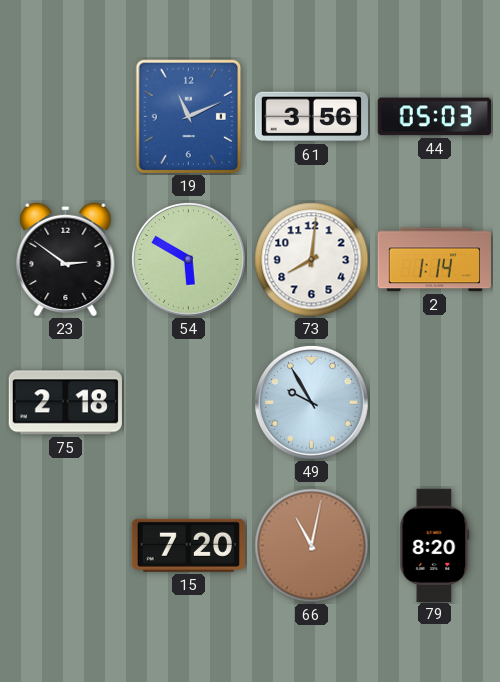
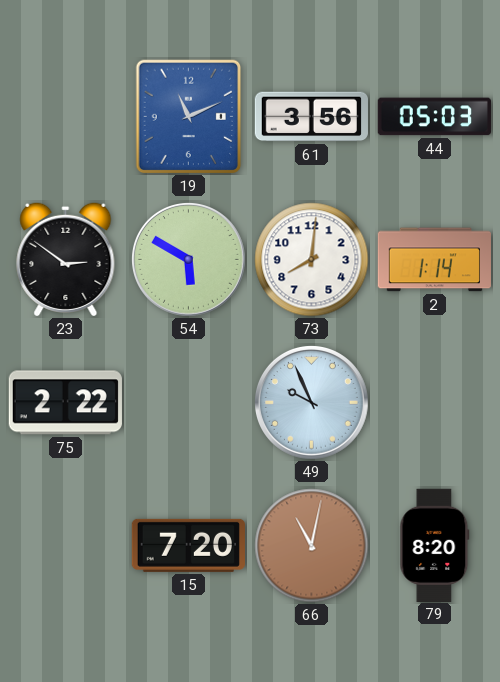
75: 2:18 -> 2:22
49: 9:55 -> 9:56
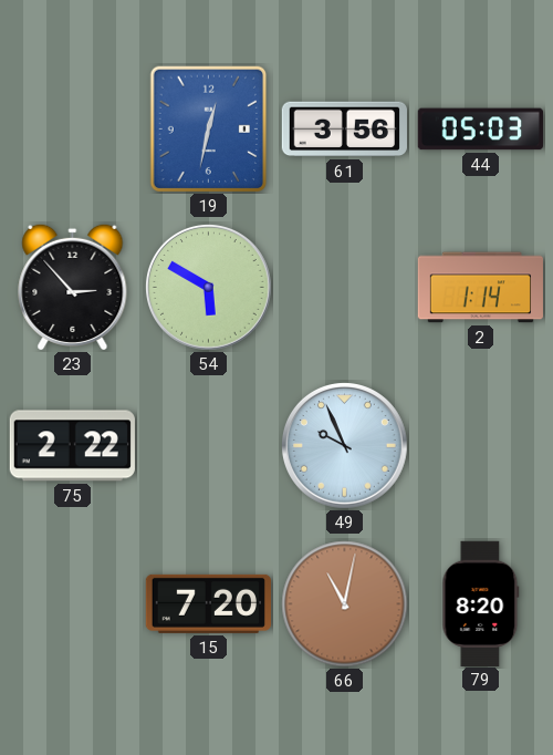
19: 11:11 -> 12:32
23: 2:51 -> 2:53
73: 8:01 -> none
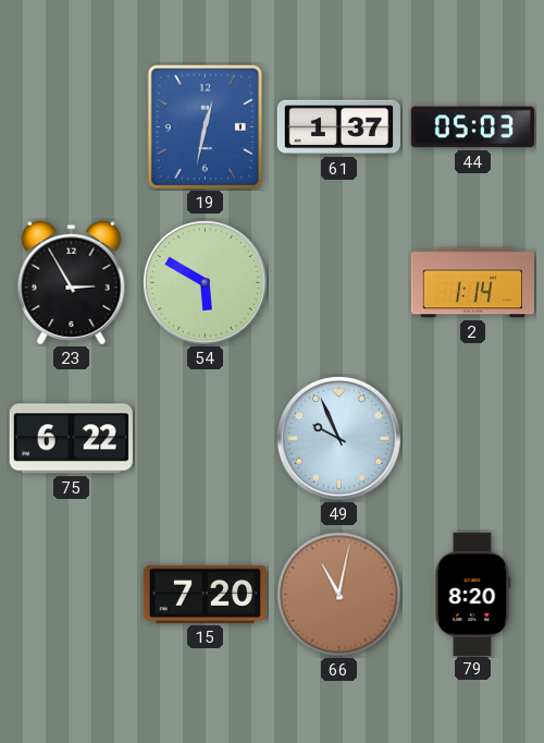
61: 3:56 -> 1:37
23: 2:53 -> 2:55
75: 2:22 -> 6:22
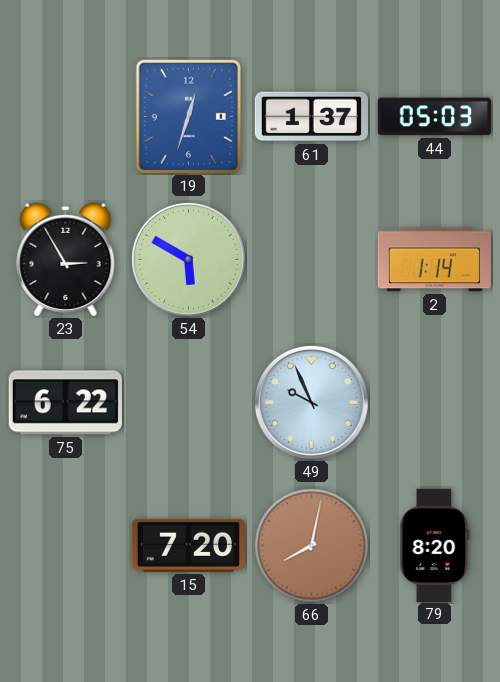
19: 12:32 -> 12:33
66: 11:02 -> 8:02
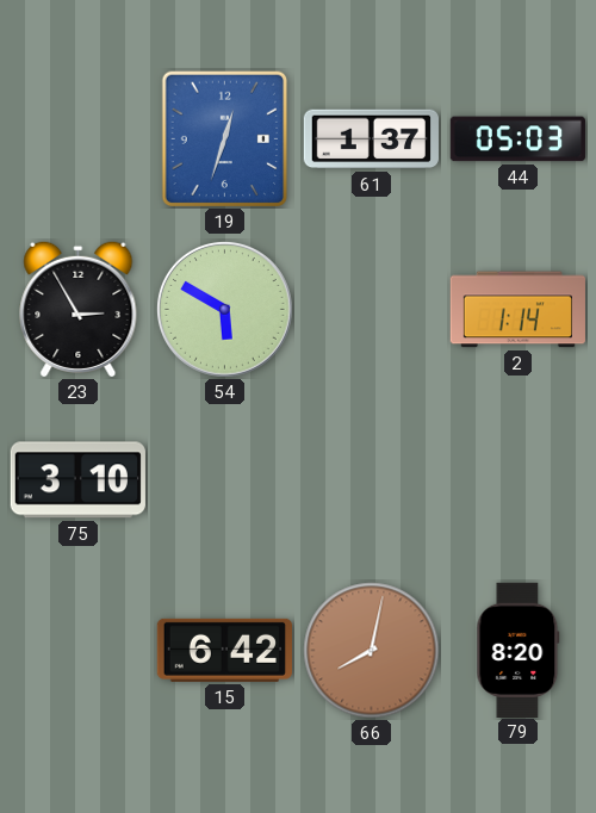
75: 6:22 -> 3:10
49: 9:56 -> none
15: 7:20 -> 6:42
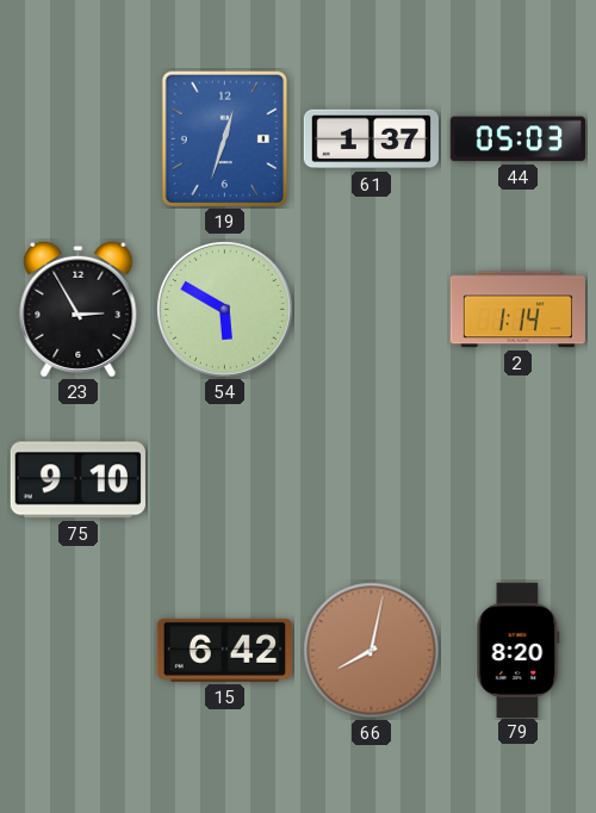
75: 3:10 -> 9:10
